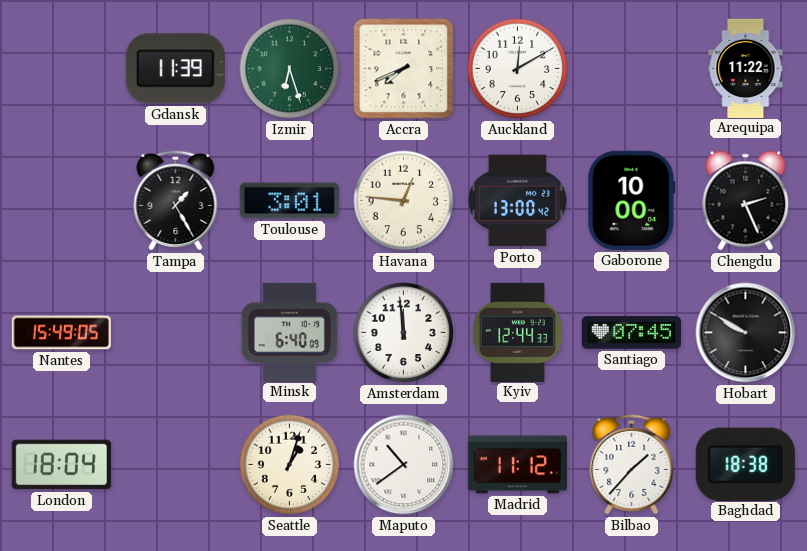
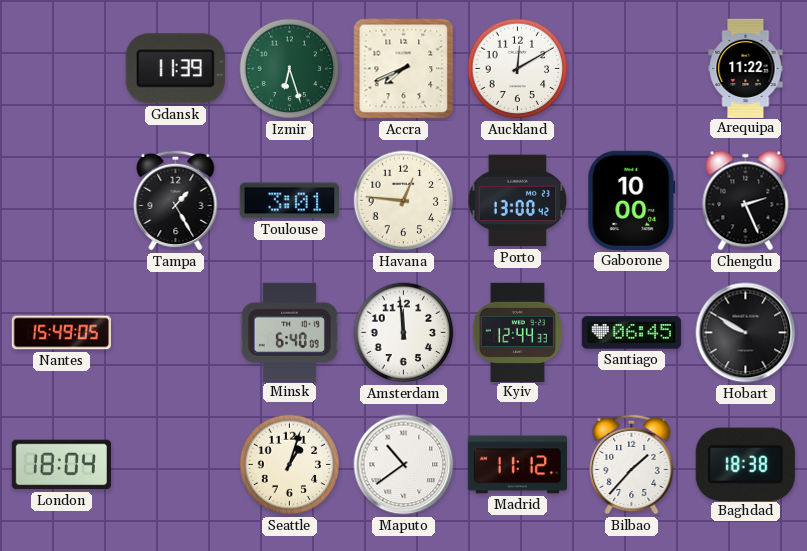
Santiago: 07:45 -> 06:45
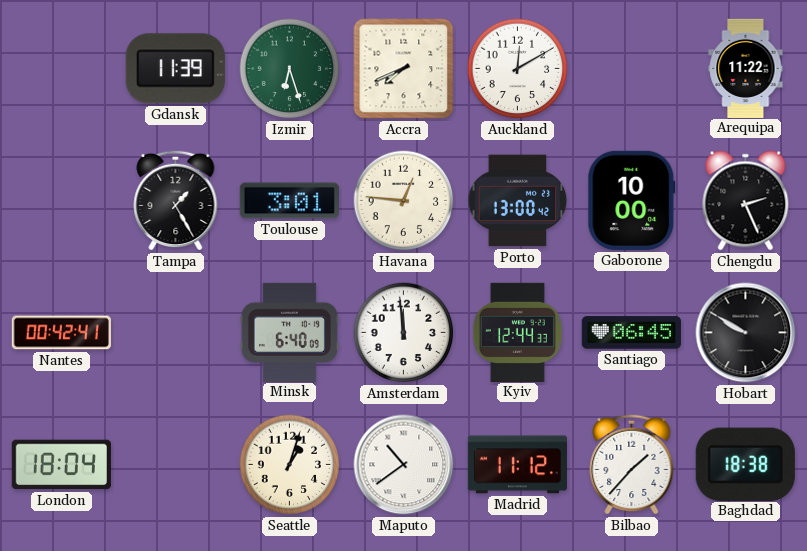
Nantes: 15:49 -> 00:42
